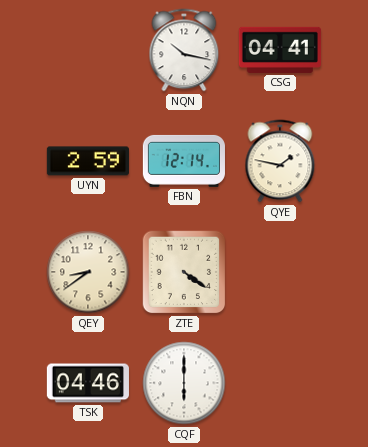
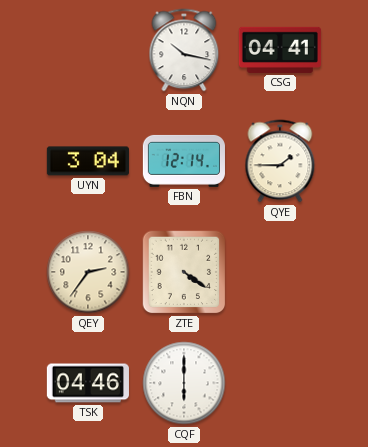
UYN: 2:59 -> 3:04
QYE: 1:47 -> 1:45
QEY: 8:39 -> 2:36
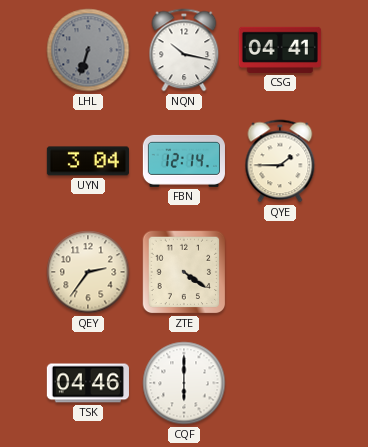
LHL: none -> 6:33
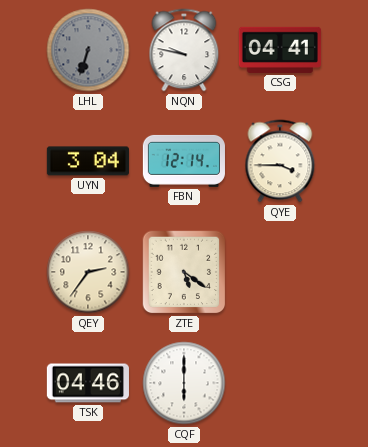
NQN: 10:17 -> 9:47
QYE: 1:45 -> 3:45
ZTE: 4:21 -> 5:21
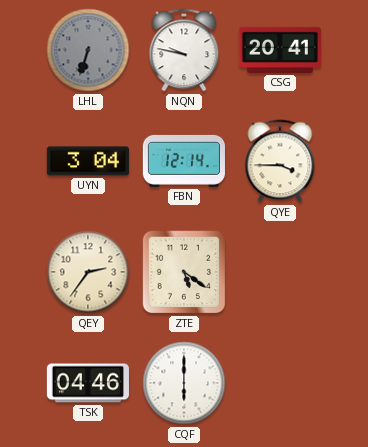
CSG: 04:41 -> 20:41
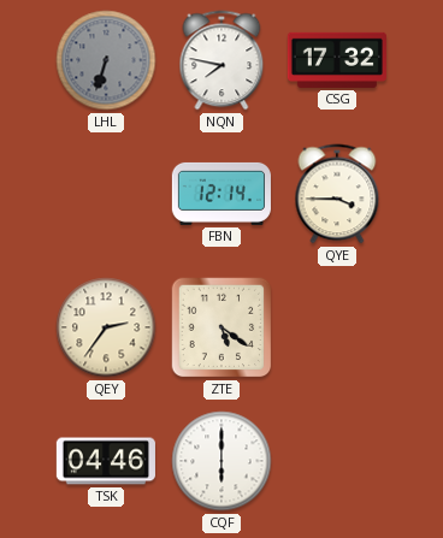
NQN: 9:47 -> 7:47
CSG: 20:41 -> 17:32
UYN: 3:04 -> none
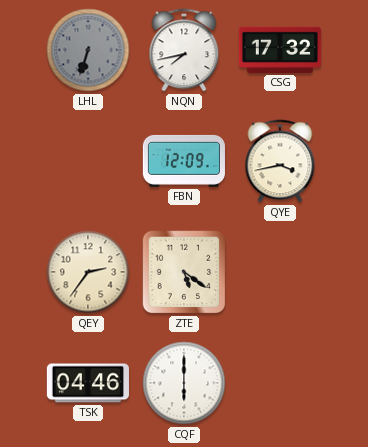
NQN: 7:47 -> 7:43
FBN: 12:14 -> 12:09
QYE: 3:45 -> 3:43
